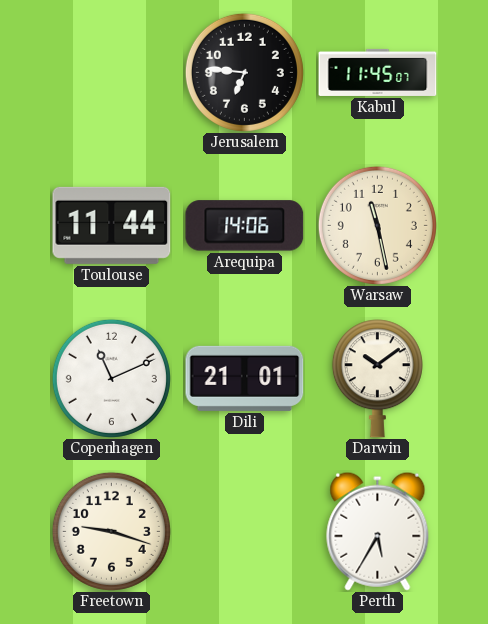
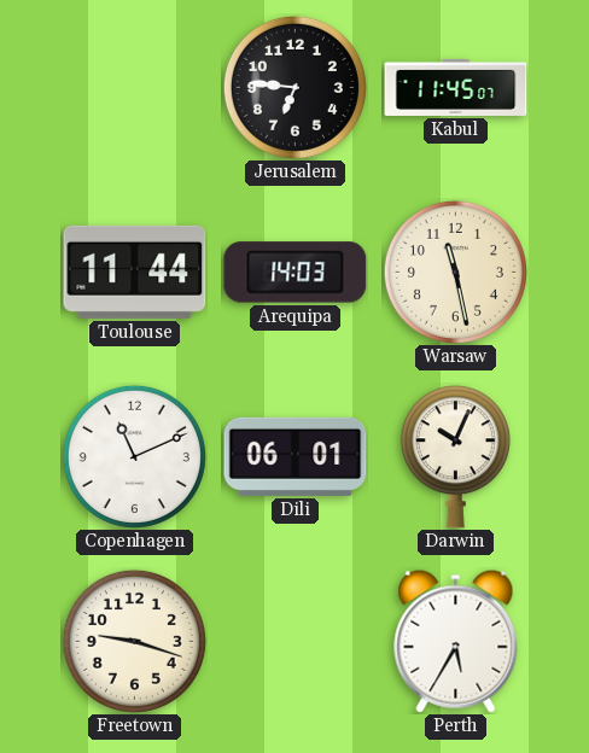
Arequipa: 14:06 -> 14:03
Dili: 21:01 -> 06:01
Darwin: 10:09 -> 10:04
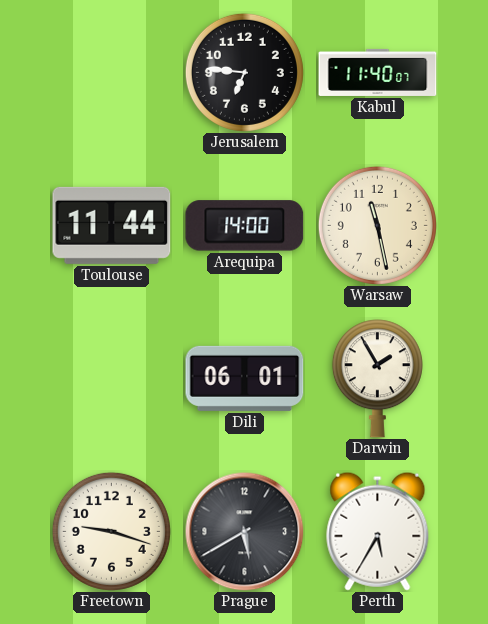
Kabul: 11:45 -> 11:40
Arequipa: 14:03 -> 14:00
Copenhagen: 11:11 -> none
Darwin: 10:04 -> 1:55
Prague: none -> 5:40
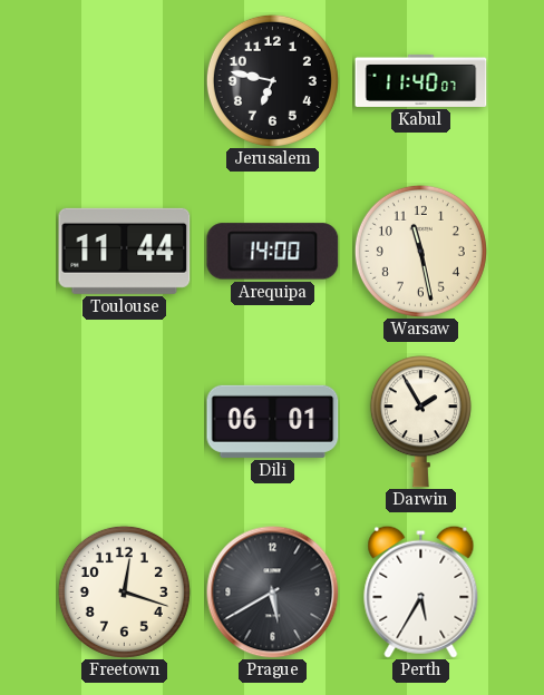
Jerusalem: 6:46 -> 6:47
Freetown: 9:18 -> 12:18
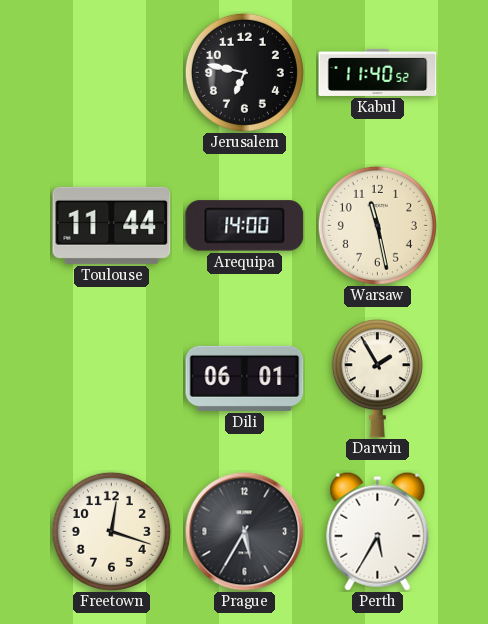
Kabul: 11:40:07 -> 11:40:52
Prague: 5:40 -> 5:35
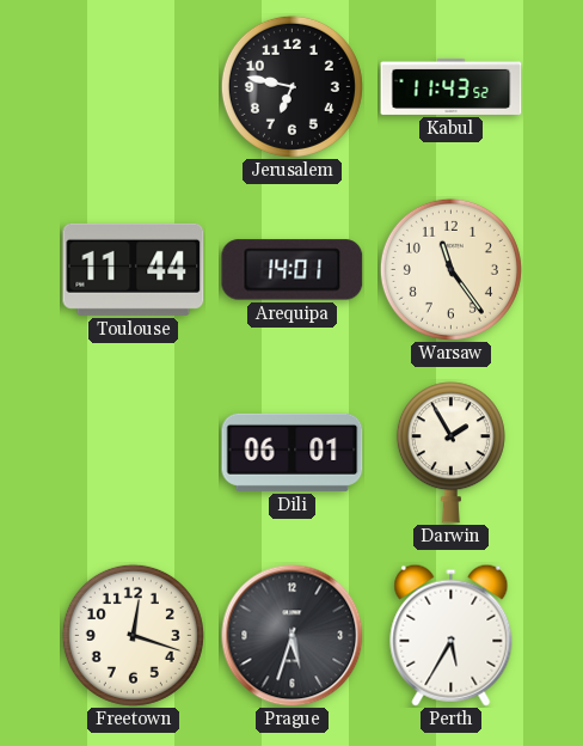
Kabul: 11:40 -> 11:43
Arequipa: 14:00 -> 14:01
Warsaw: 11:28 -> 11:24
Prague: 5:35 -> 5:33
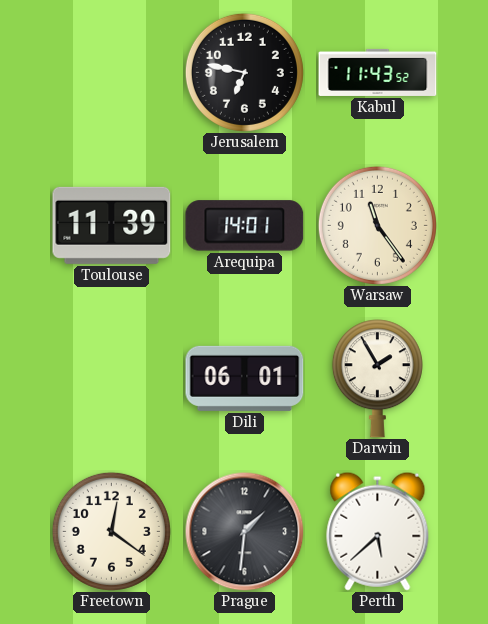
Toulouse: 11:44 -> 11:39
Freetown: 12:18 -> 12:21
Prague: 5:33 -> 1:31
Perth: 5:35 -> 5:38
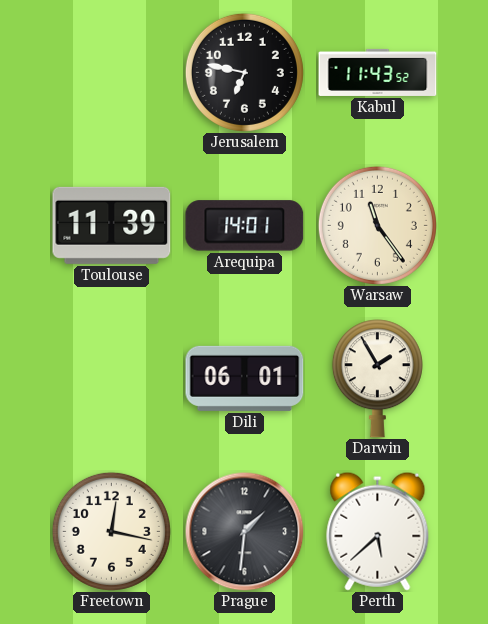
Freetown: 12:21 -> 12:17
